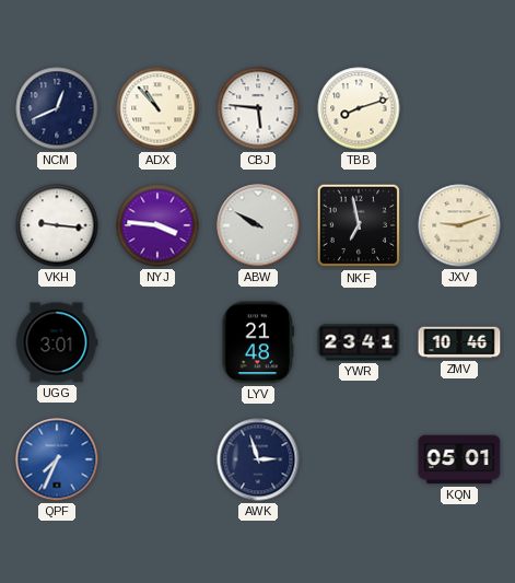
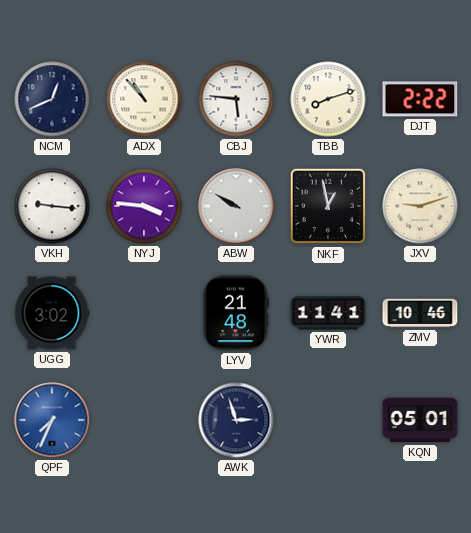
DJT: none -> 2:22
NKF: 6:58 -> 12:58
UGG: 3:01 -> 3:02
YWR: 23:41 -> 11:41
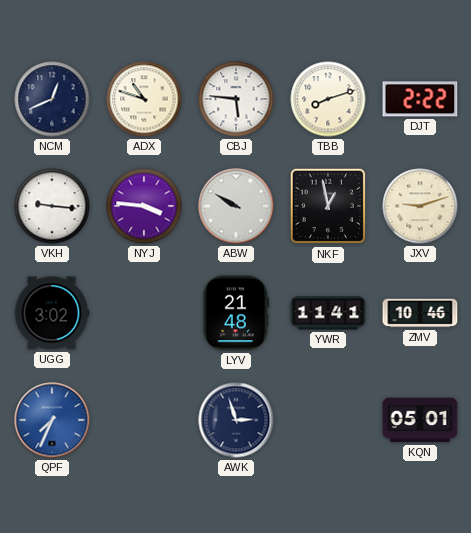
ADX: 10:53 -> 10:48
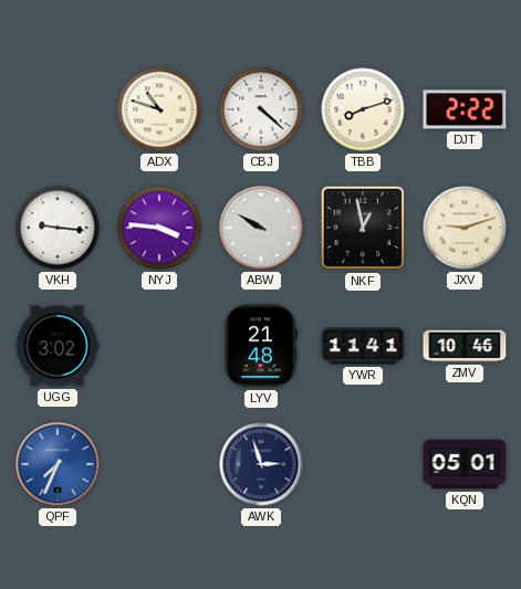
NCM: 12:41 -> none
CBJ: 5:46 -> 4:22
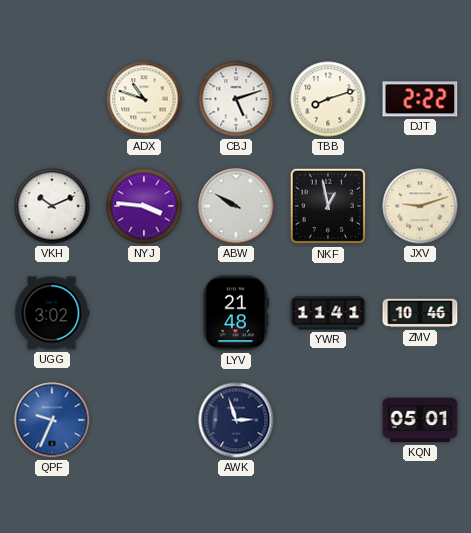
CBJ: 4:22 -> 5:12
VKH: 9:16 -> 10:11
QPF: 7:34 -> 9:34
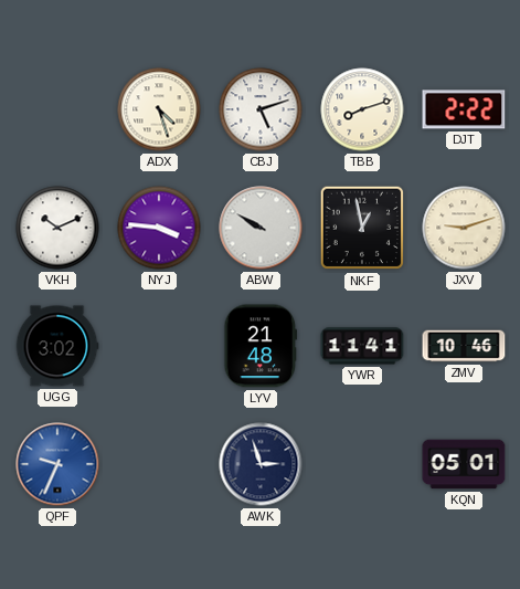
ADX: 10:48 -> 4:27
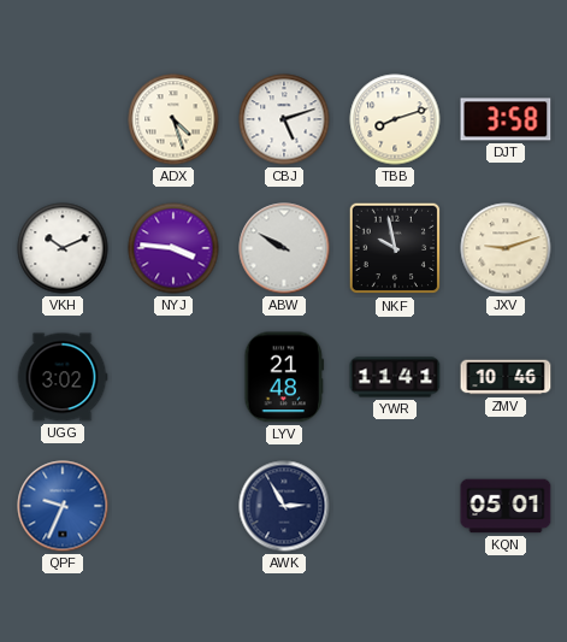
DJT: 2:22 -> 3:58
NKF: 12:58 -> 9:58
AWK: 2:57 -> 2:55
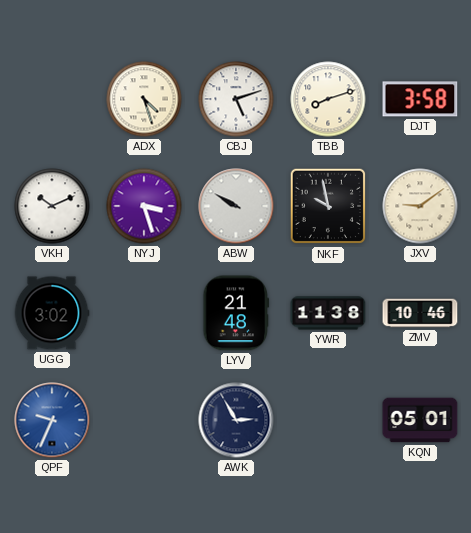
NYJ: 3:46 -> 3:27
JXV: 9:12 -> 9:09
YWR: 11:41 -> 11:38
